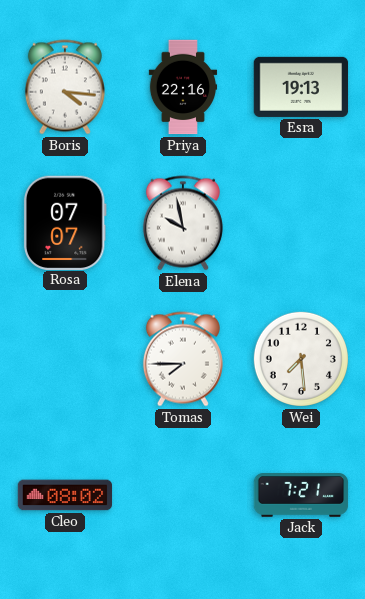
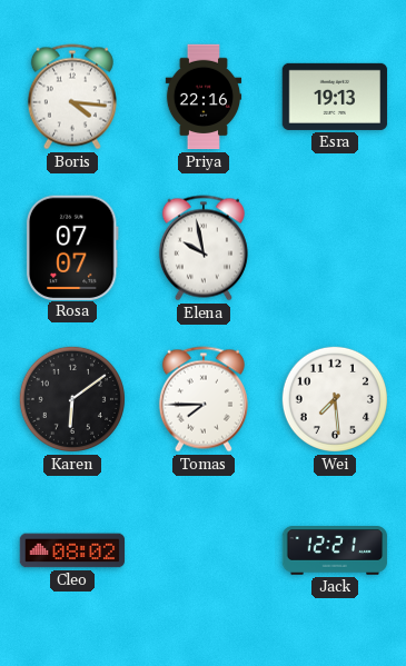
Karen: none -> 6:09
Jack: 7:21 -> 12:21
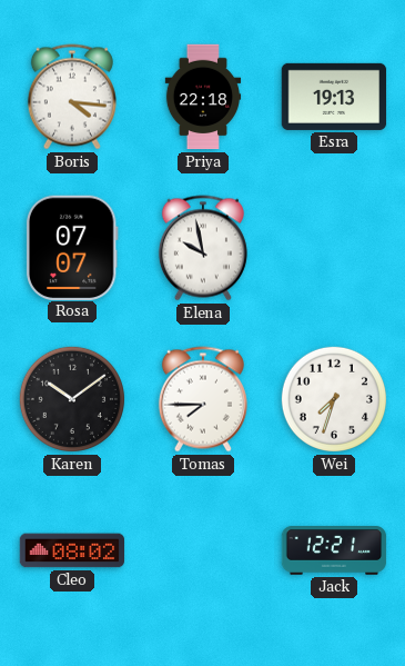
Priya: 22:16 -> 22:18
Karen: 6:09 -> 10:09
Wei: 7:29 -> 7:33
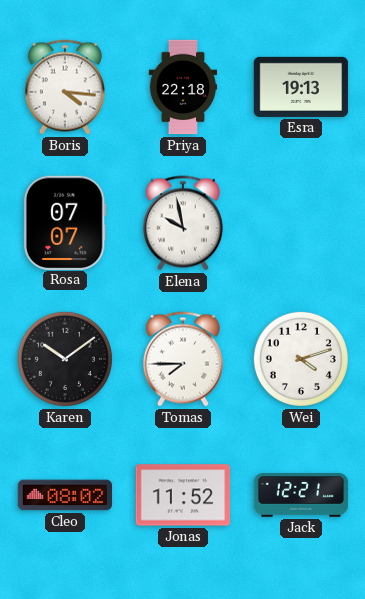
Wei: 7:33 -> 4:12
Jonas: none -> 11:52
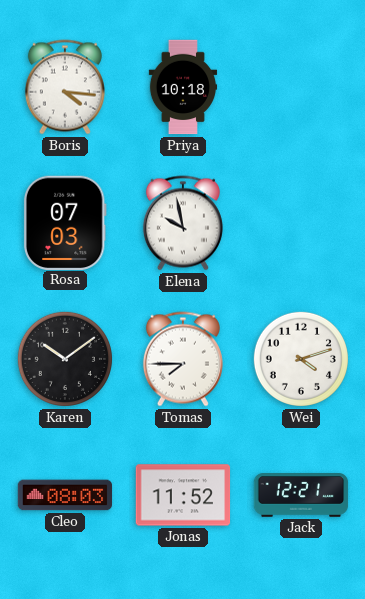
Priya: 22:18 -> 10:18
Esra: 19:13 -> none
Rosa: 07:07 -> 07:03
Cleo: 08:02 -> 08:03
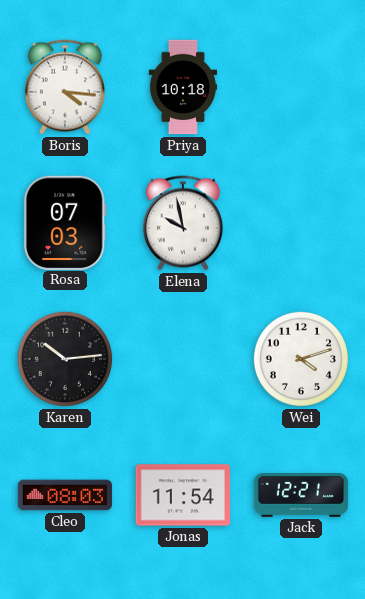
Karen: 10:09 -> 10:14
Tomas: 7:45 -> none
Jonas: 11:52 -> 11:54
